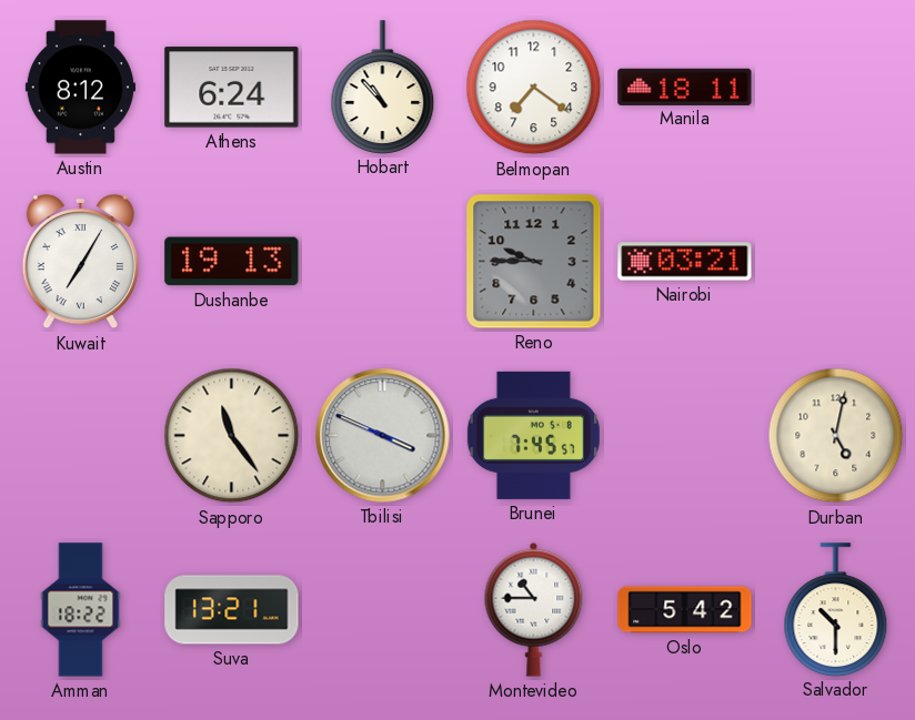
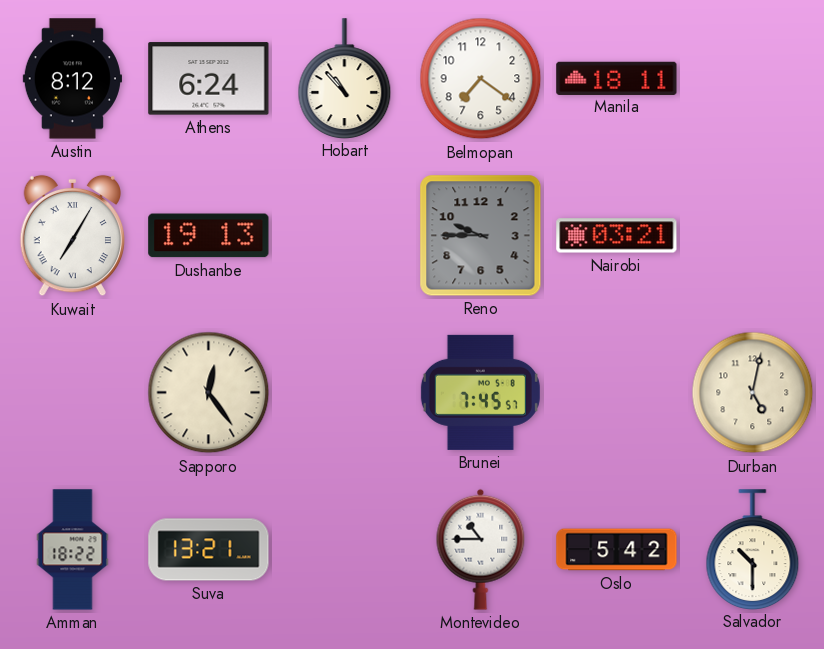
Sapporo: 11:24 -> 12:24
Tbilisi: 3:49 -> none
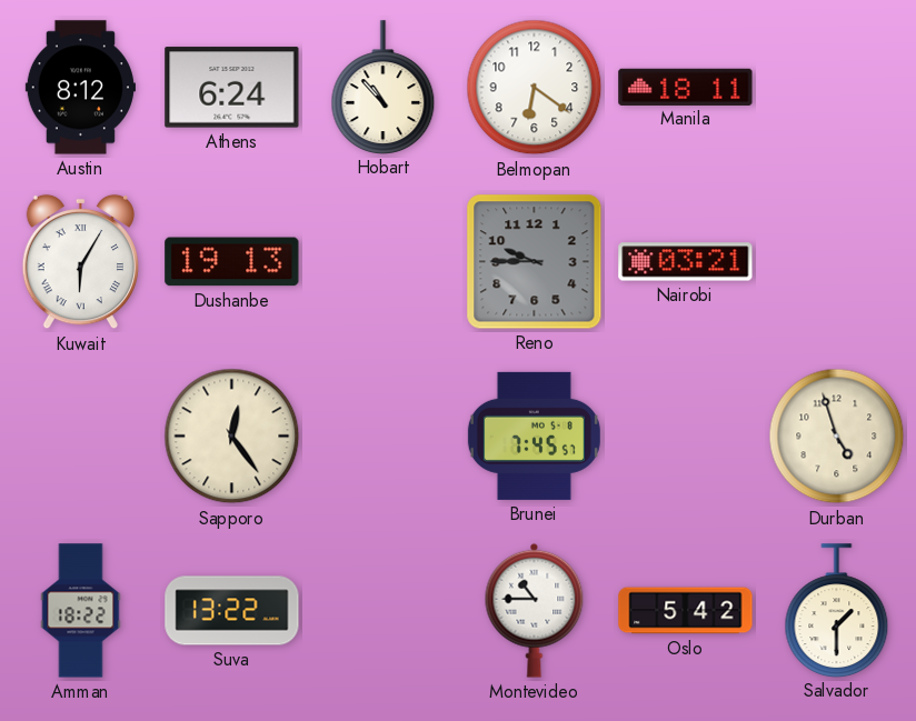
Belmopan: 7:21 -> 6:21
Kuwait: 7:05 -> 6:05
Durban: 5:02 -> 4:57
Suva: 13:21 -> 13:22
Salvador: 10:30 -> 1:30
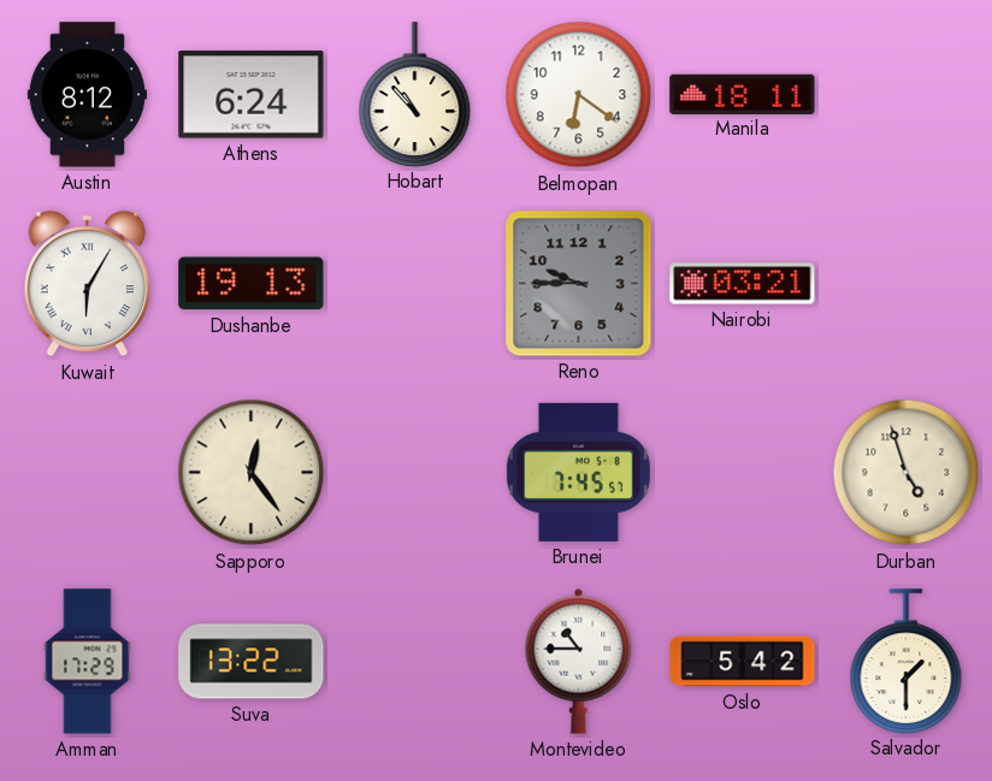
Amman: 18:22 -> 17:29
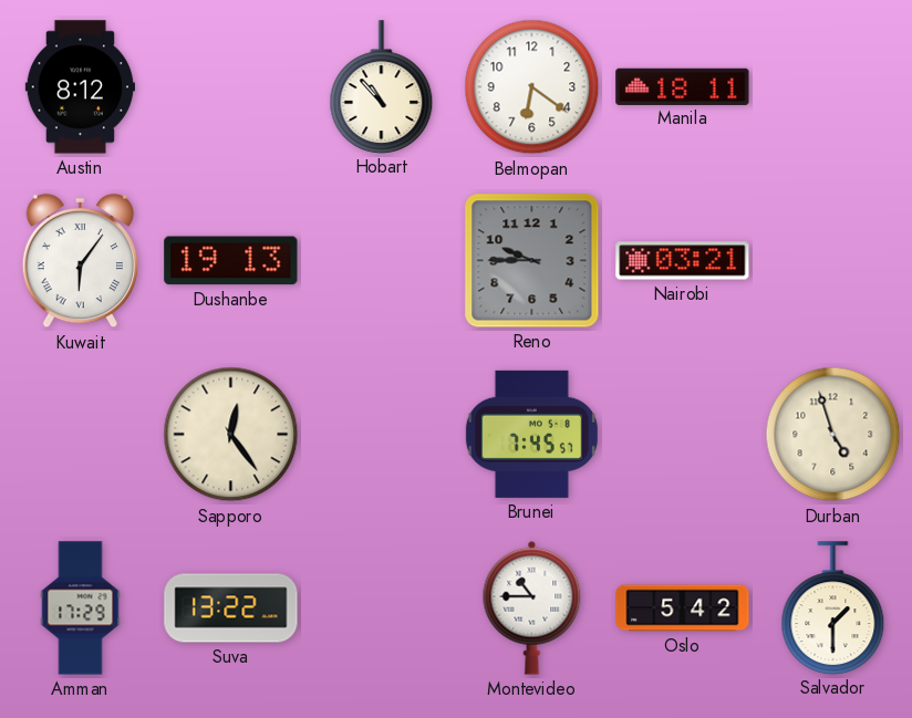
Athens: 6:24 -> none
Kuwait: 6:05 -> 6:06
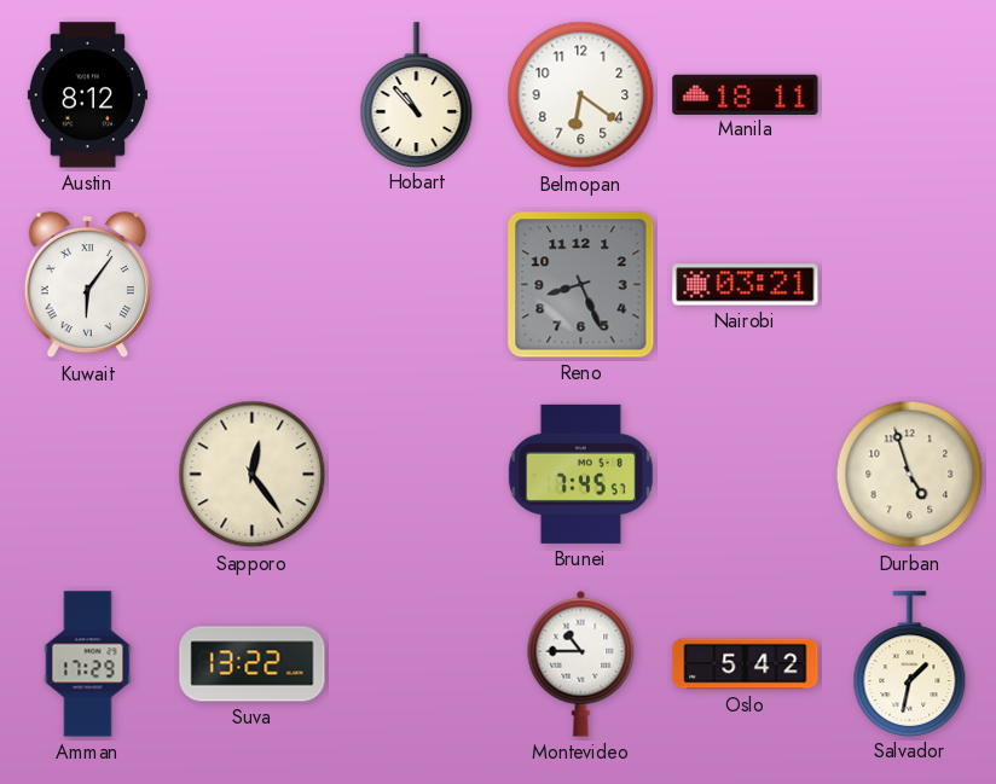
Dushanbe: 19:13 -> none
Reno: 9:45 -> 8:26
Salvador: 1:30 -> 1:32
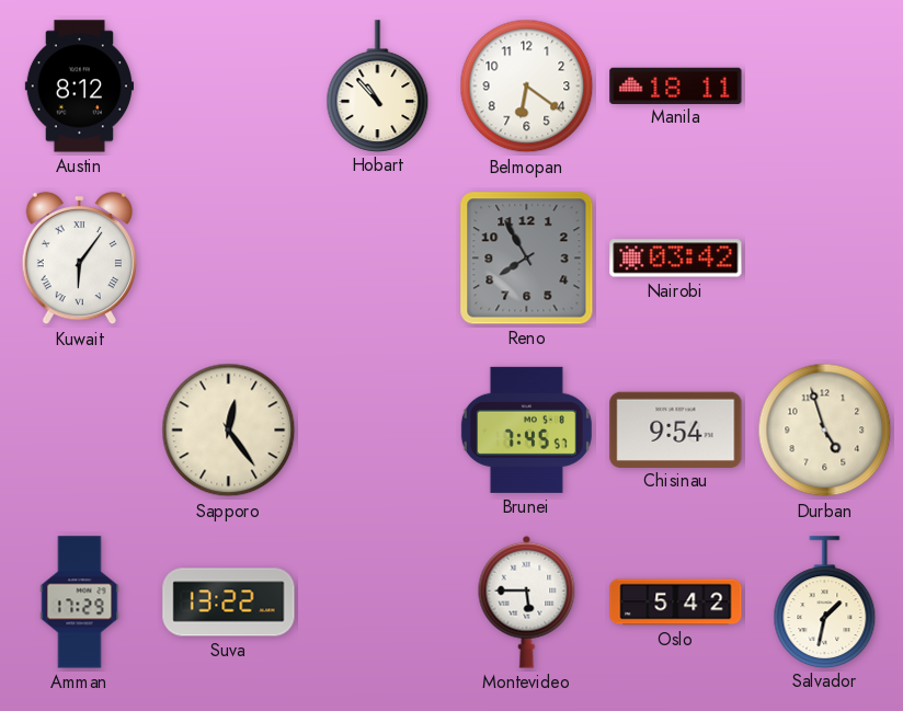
Reno: 8:26 -> 7:55
Nairobi: 03:21 -> 03:42
Chisinau: none -> 9:54
Montevideo: 10:45 -> 5:45
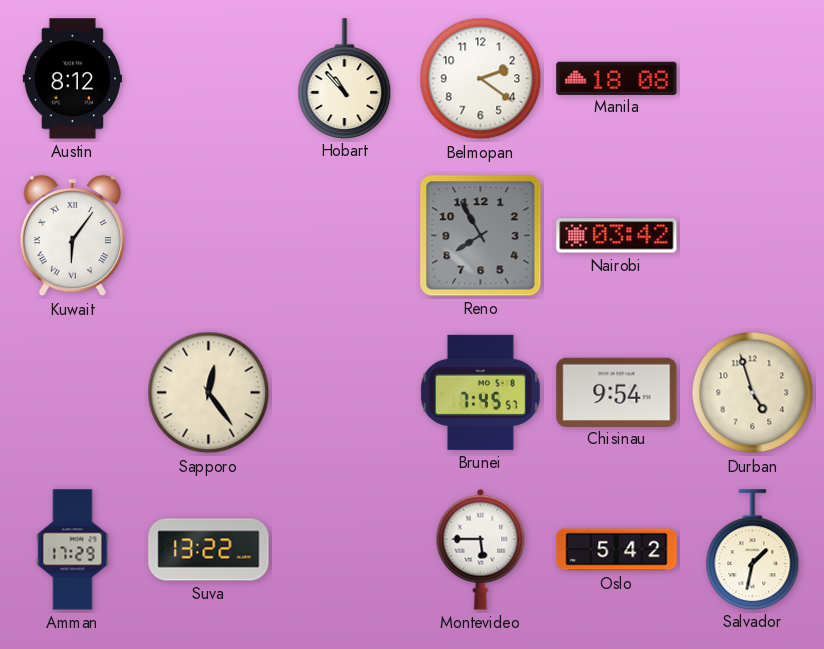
Belmopan: 6:21 -> 2:21
Manila: 18:11 -> 18:08
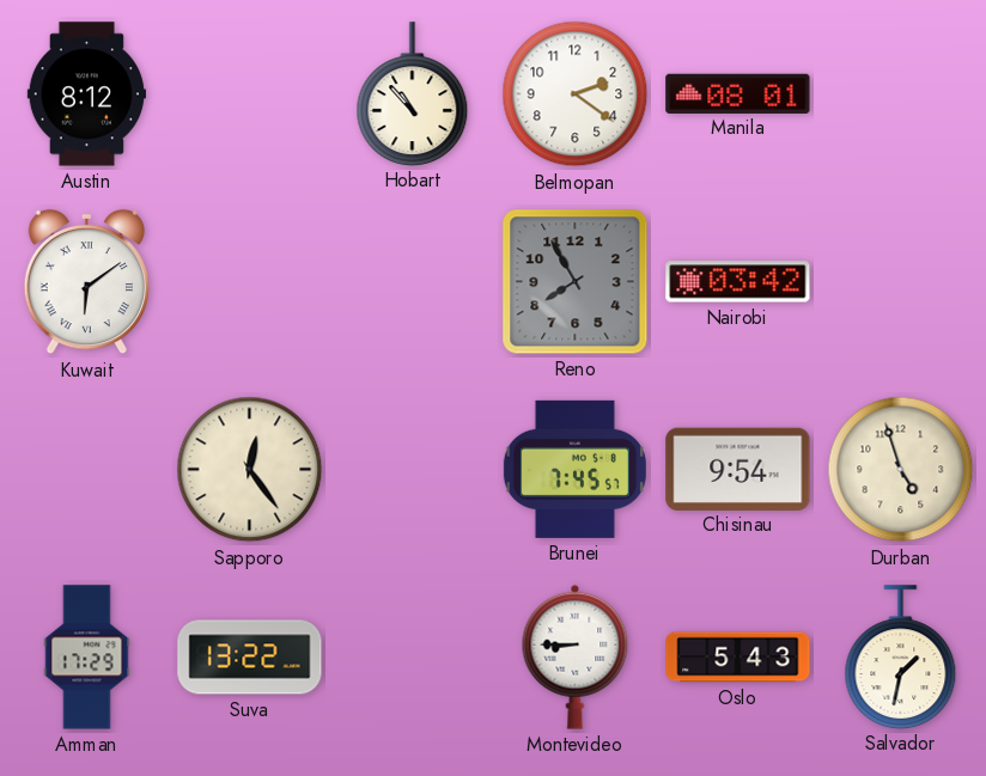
Manila: 18:08 -> 08:01
Kuwait: 6:06 -> 6:09
Montevideo: 5:45 -> 8:45
Oslo: 5:42 -> 5:43
